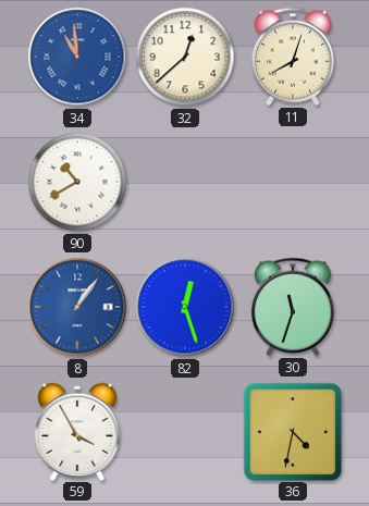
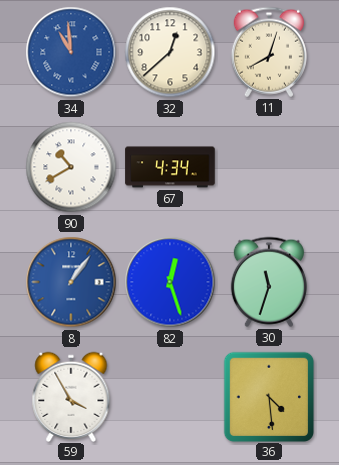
67: none -> 4:34
36: 4:32 -> 4:29
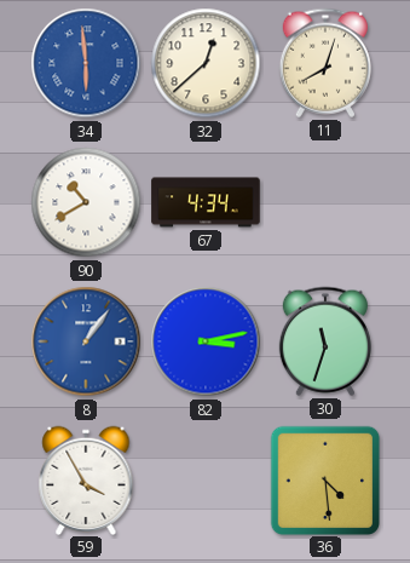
34: 10:59 -> 5:59
82: 12:27 -> 3:13
